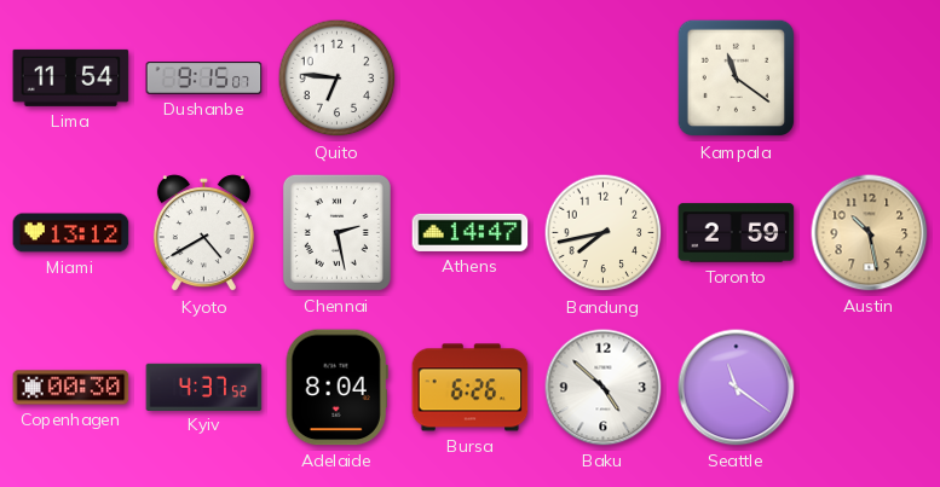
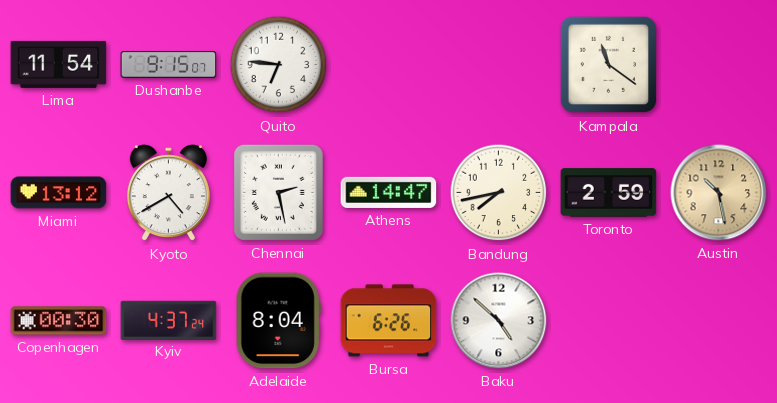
Kyiv: 4:37:52 -> 4:37:24
Seattle: 11:21 -> none
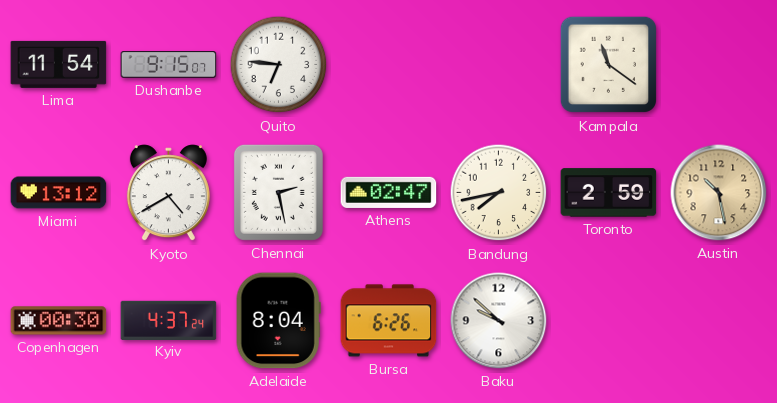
Athens: 14:47 -> 02:47
Baku: 4:52 -> 9:52
